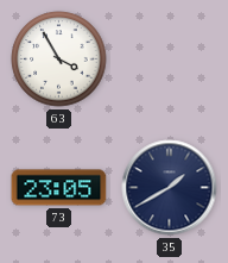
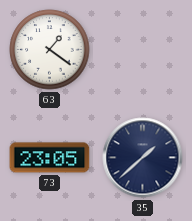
63: 3:55 -> 1:21
35: 1:40 -> 1:38
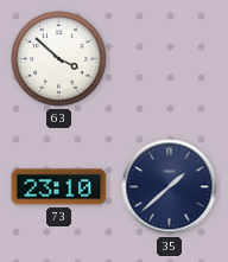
63: 1:21 -> 3:52
73: 23:05 -> 23:10
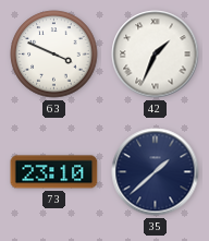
63: 3:52 -> 3:49
42: none -> 1:34
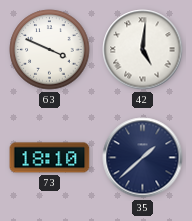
42: 1:34 -> 5:01
73: 23:10 -> 18:10
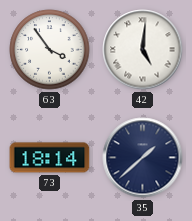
63: 3:49 -> 3:54
73: 18:10 -> 18:14
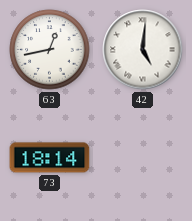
63: 3:54 -> 12:43
35: 1:38 -> none
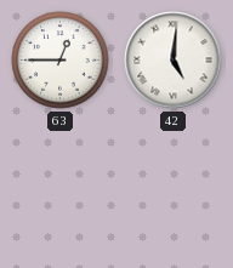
63: 12:43 -> 12:45
73: 18:14 -> none
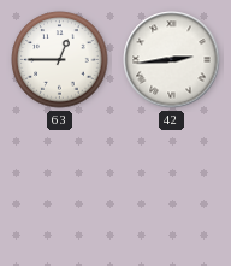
42: 5:01 -> 2:44
